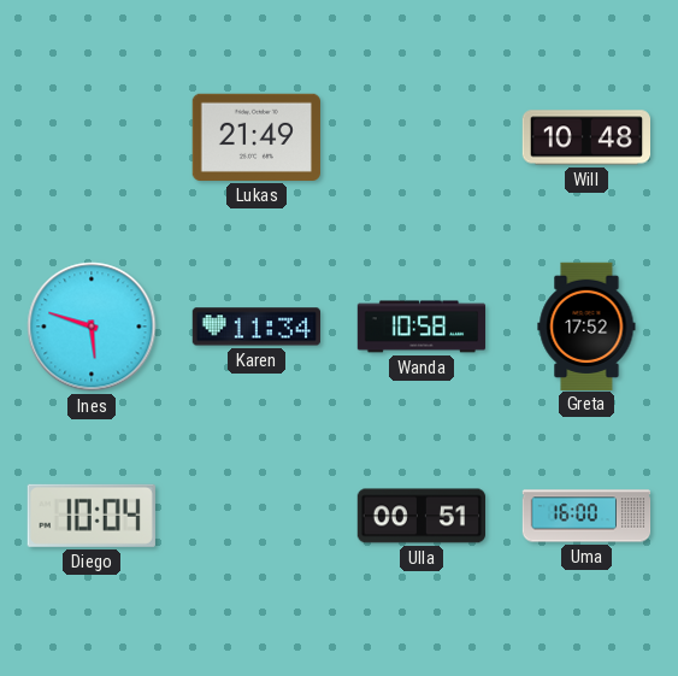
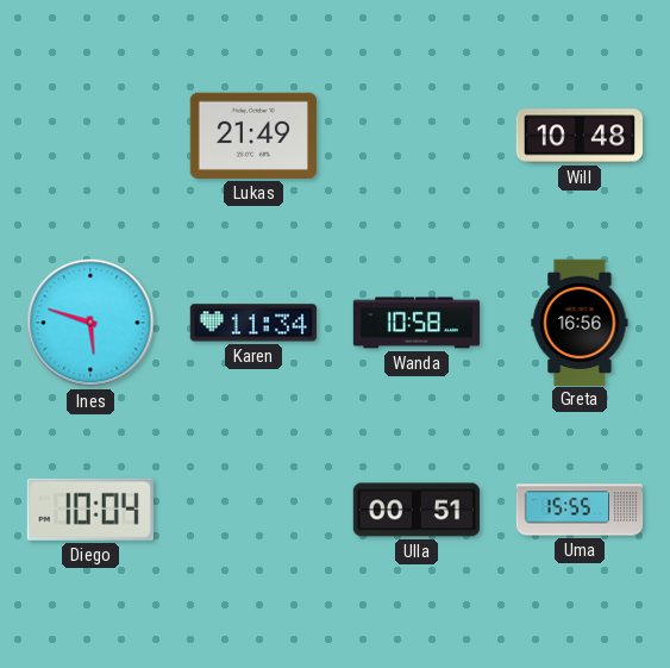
Greta: 17:52 -> 16:56
Uma: 16:00 -> 15:55
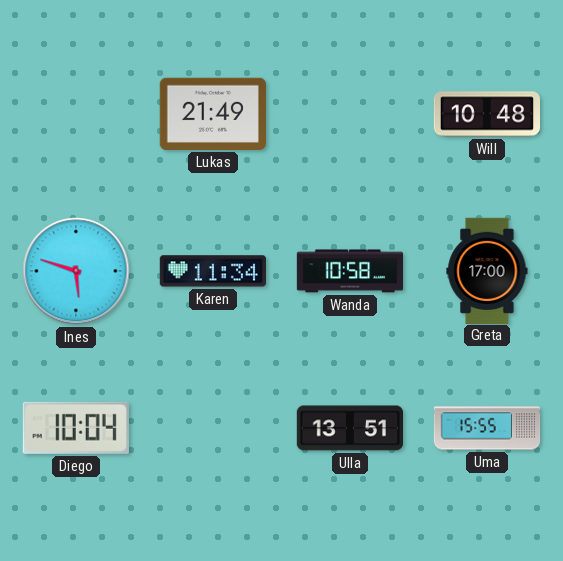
Greta: 16:56 -> 17:00
Ulla: 00:51 -> 13:51
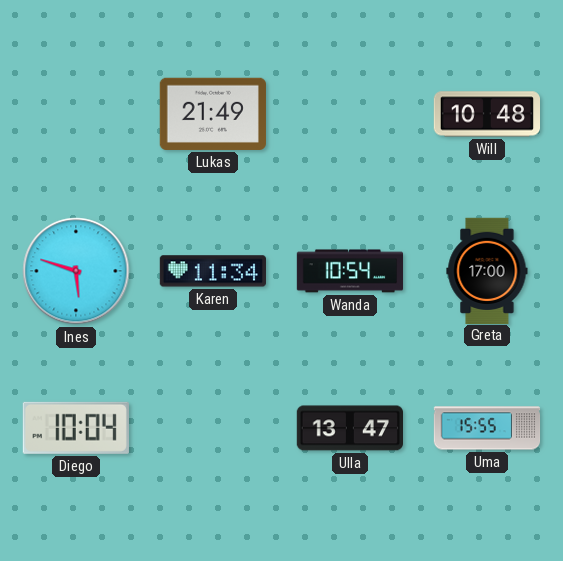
Wanda: 10:58 -> 10:54
Ulla: 13:51 -> 13:47
